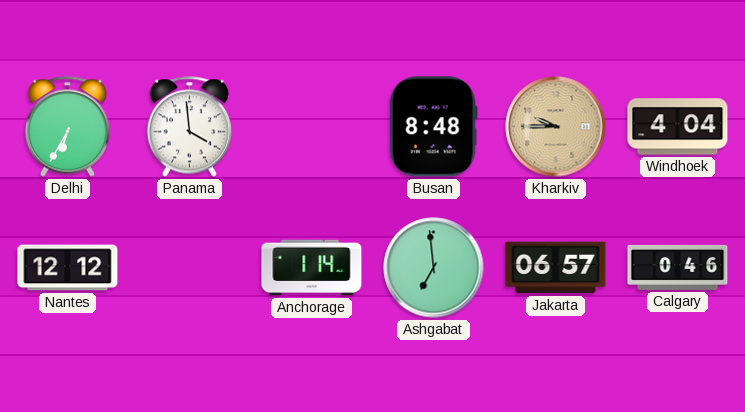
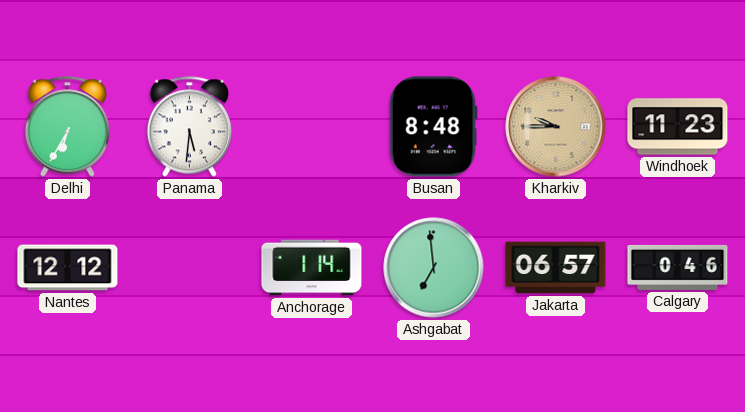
Panama: 3:59 -> 5:31
Windhoek: 4:04 -> 11:23
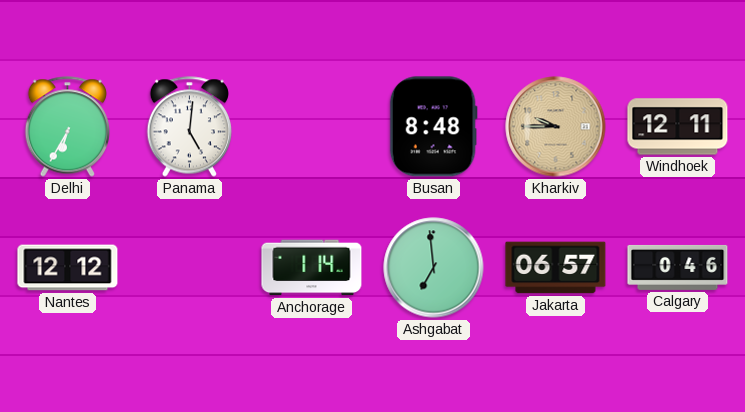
Panama: 5:31 -> 5:01
Windhoek: 11:23 -> 12:11
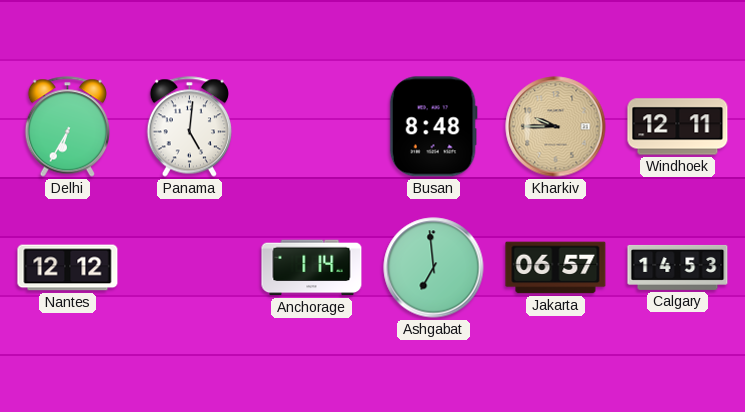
Calgary: 0:46 -> 14:53
